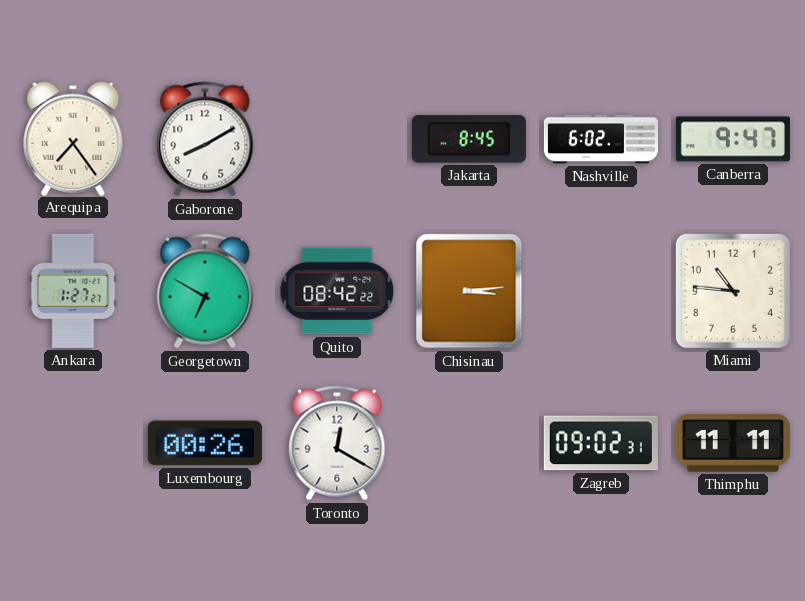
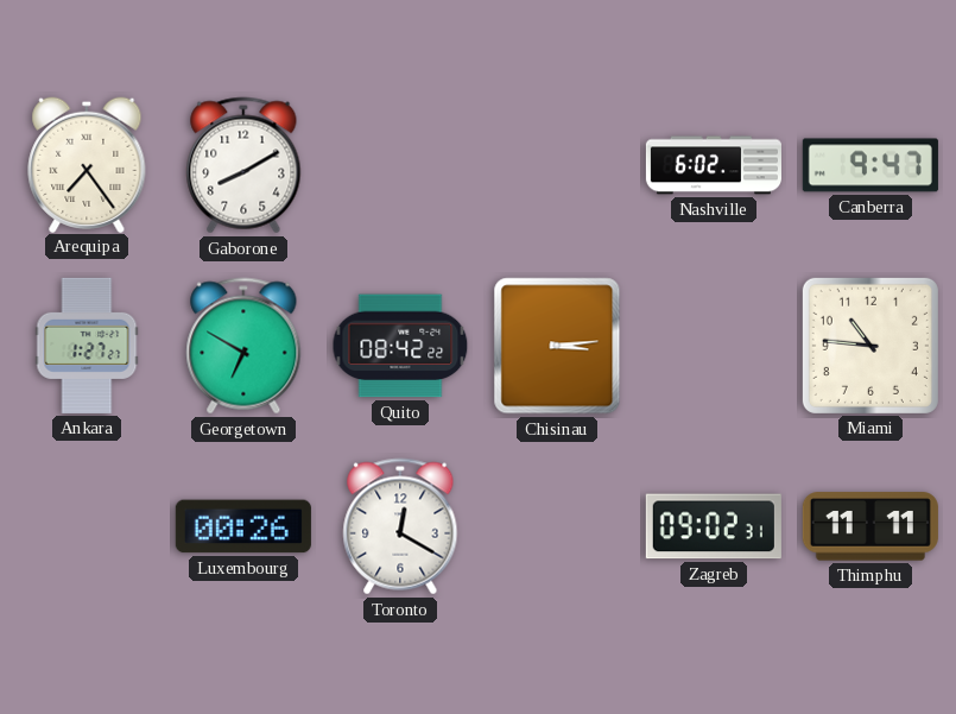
Jakarta: 8:45 -> none
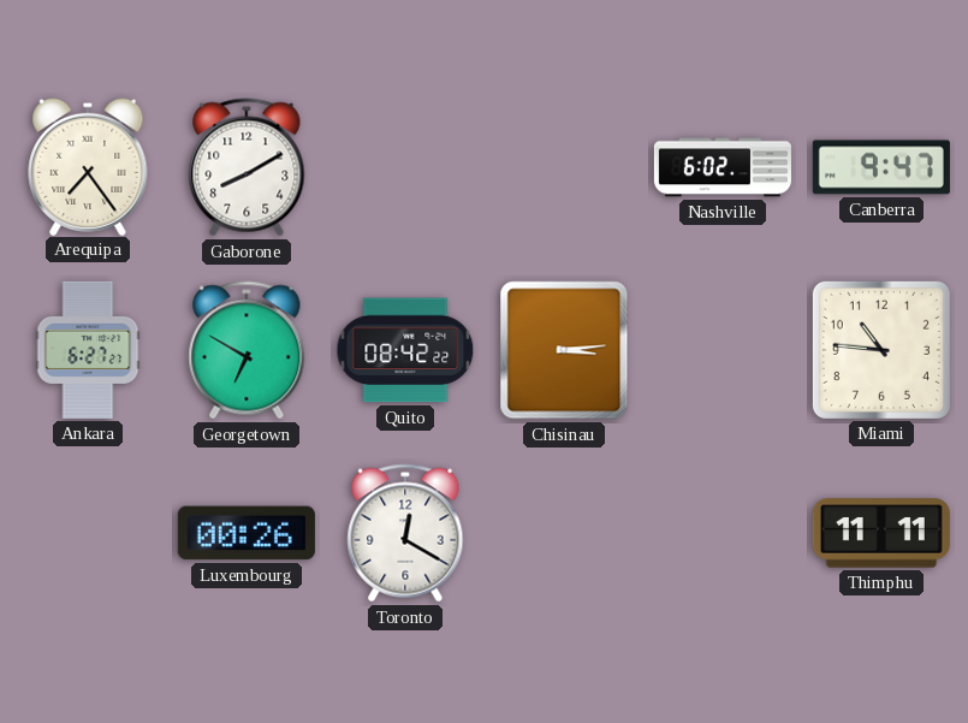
Ankara: 1:27 -> 6:27
Zagreb: 09:02 -> none
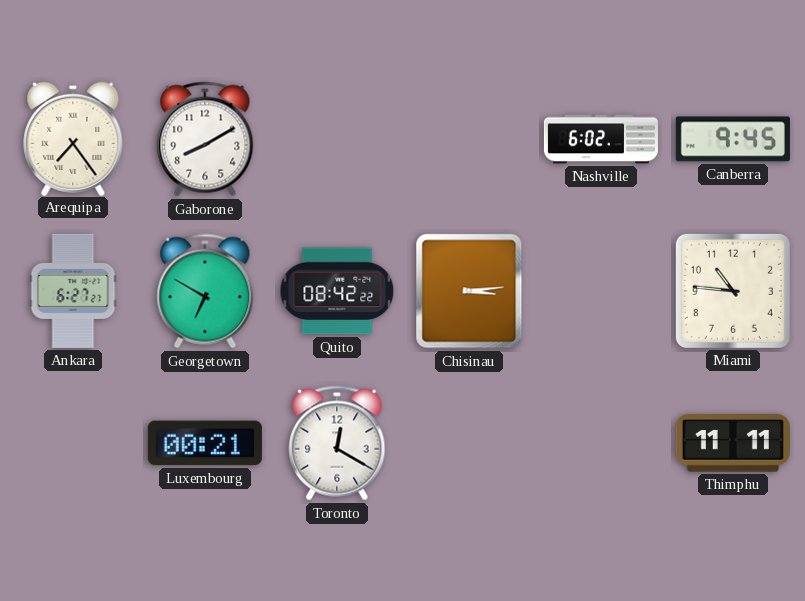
Canberra: 9:47 -> 9:45
Luxembourg: 00:26 -> 00:21
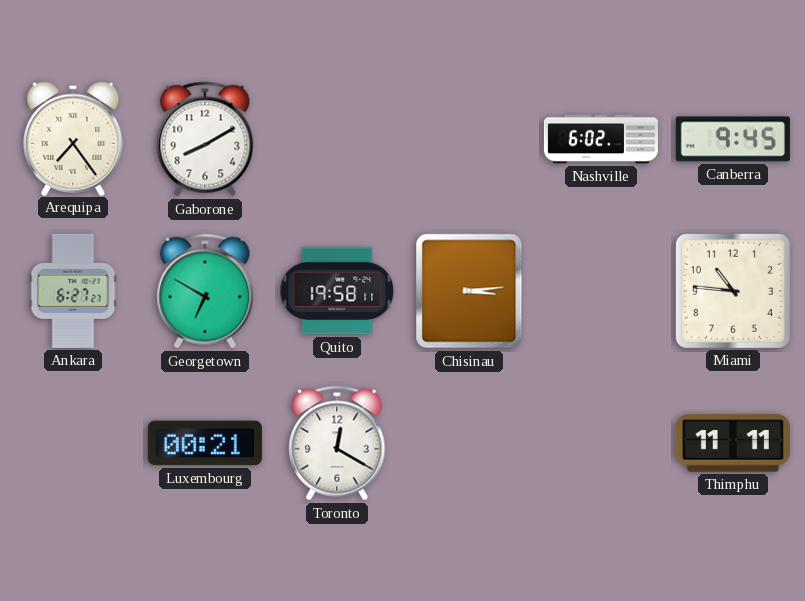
Quito: 08:42 -> 19:58
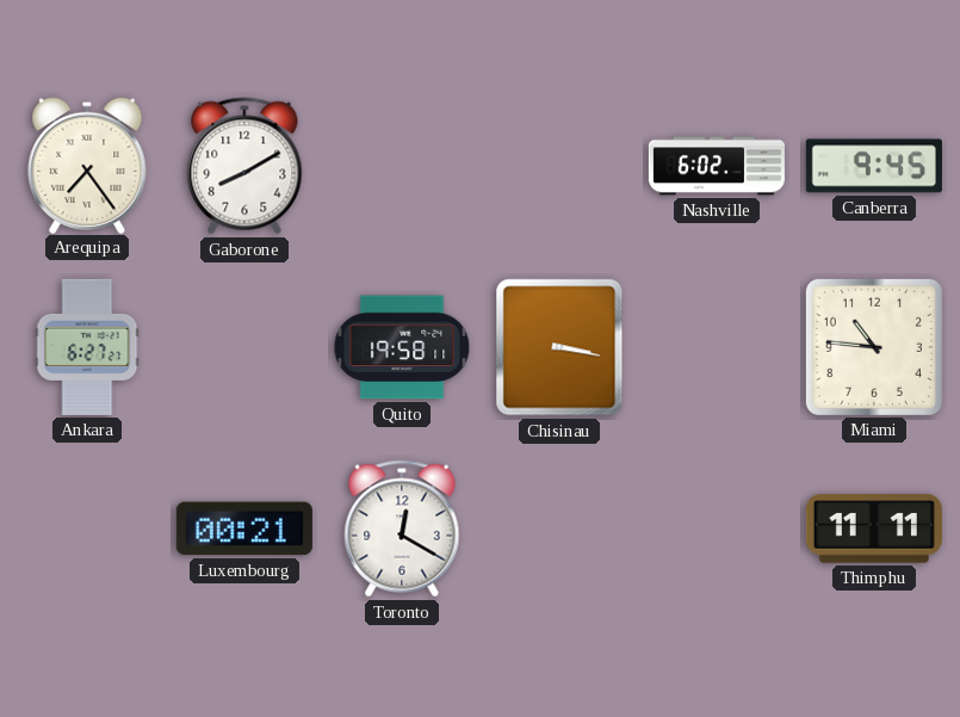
Georgetown: 6:50 -> none
Chisinau: 3:14 -> 3:17
